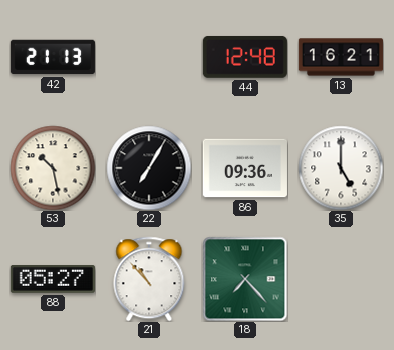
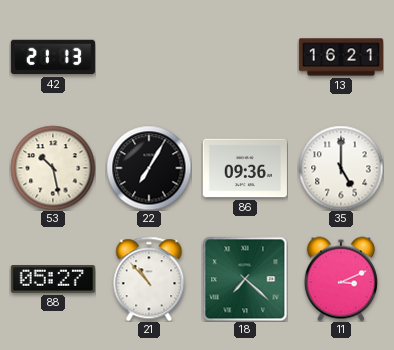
44: 12:48 -> none
18: 7:23 -> 7:22
11: none -> 3:11
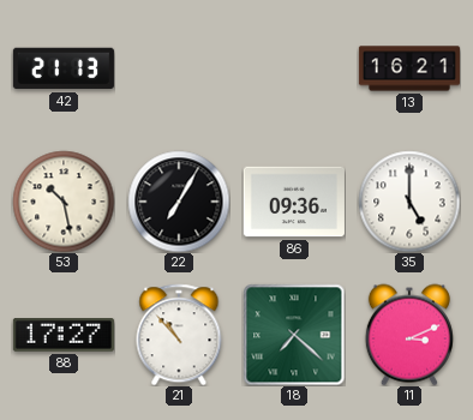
88: 05:27 -> 17:27
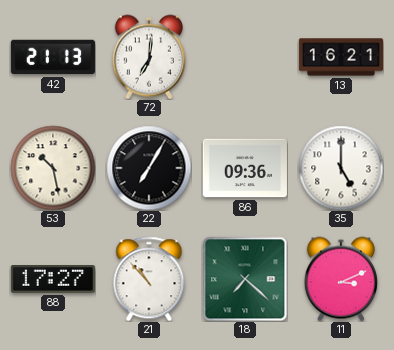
72: none -> 7:01
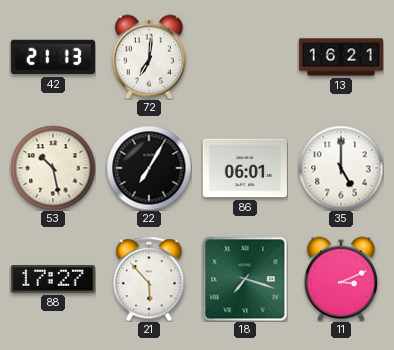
86: 09:36 -> 06:01
21: 10:53 -> 5:53
18: 7:22 -> 7:18
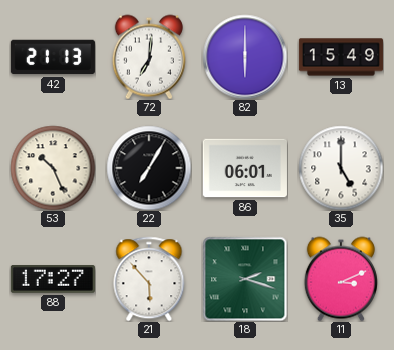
82: none -> 6:00
13: 16:21 -> 15:49
53: 10:28 -> 10:26
18: 7:18 -> 2:18
